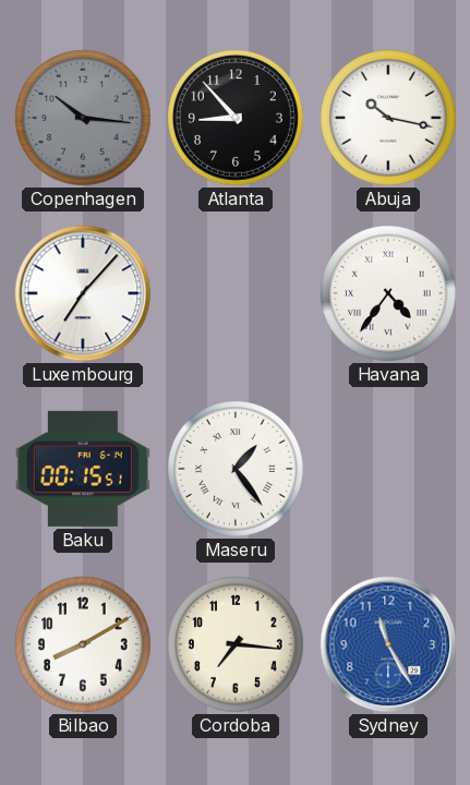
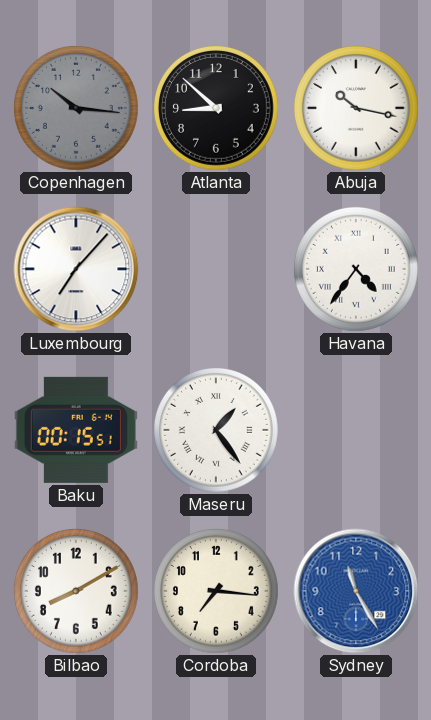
Atlanta: 8:53 -> 8:52
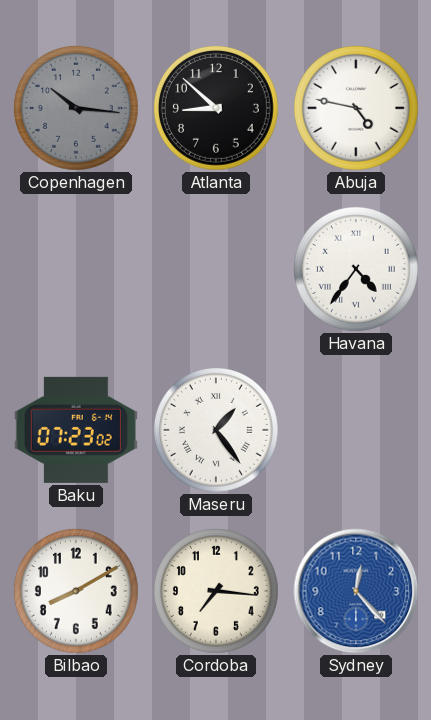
Abuja: 10:17 -> 4:47
Luxembourg: 7:07 -> none
Baku: 00:15 -> 07:23
Sydney: 11:25 -> 12:23
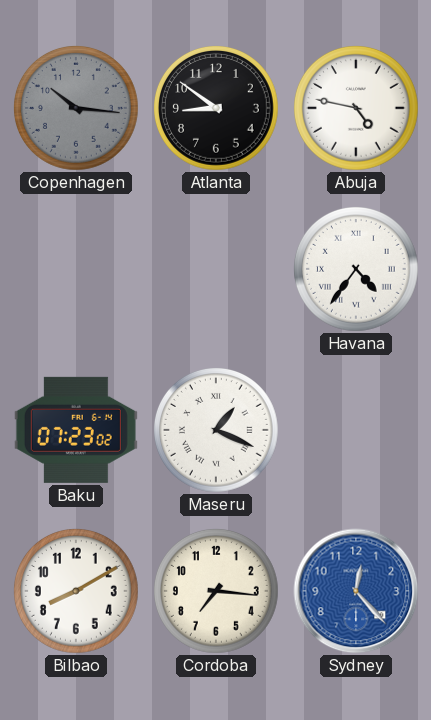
Atlanta: 8:52 -> 8:51
Maseru: 1:24 -> 1:19
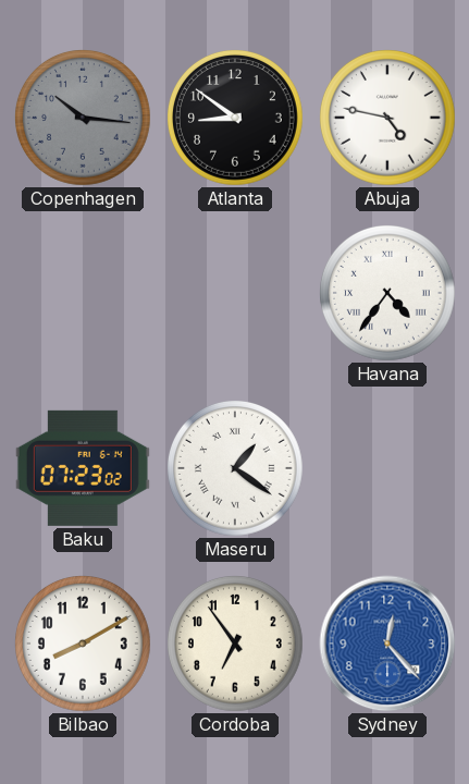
Maseru: 1:19 -> 1:21
Cordoba: 7:16 -> 6:54
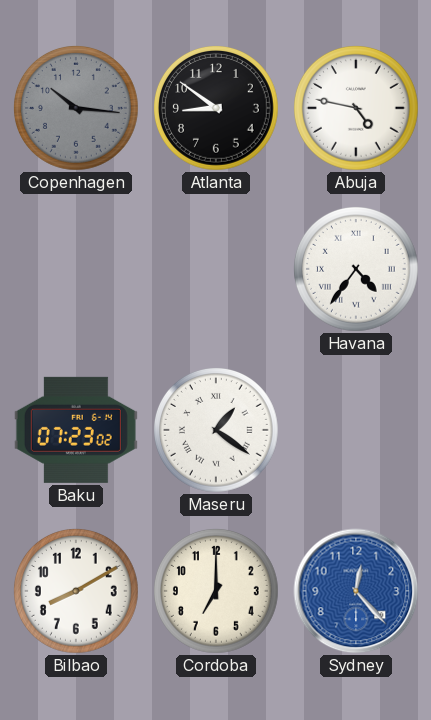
Cordoba: 6:54 -> 7:00
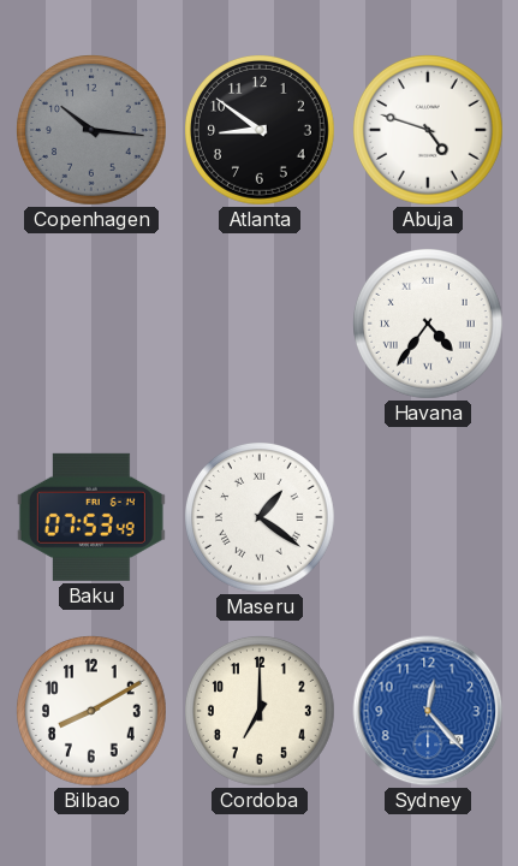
Abuja: 4:47 -> 4:48
Baku: 07:23 -> 07:53
